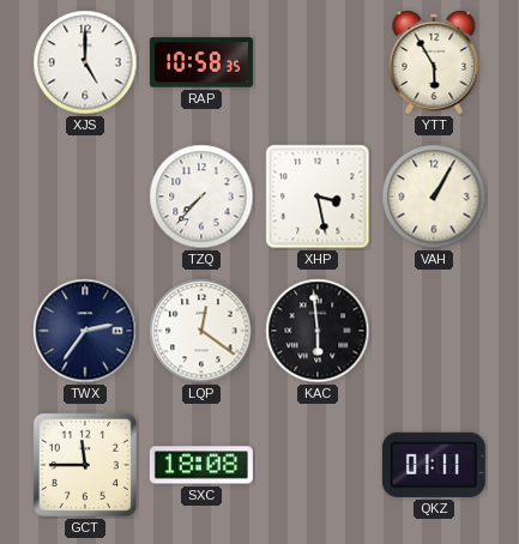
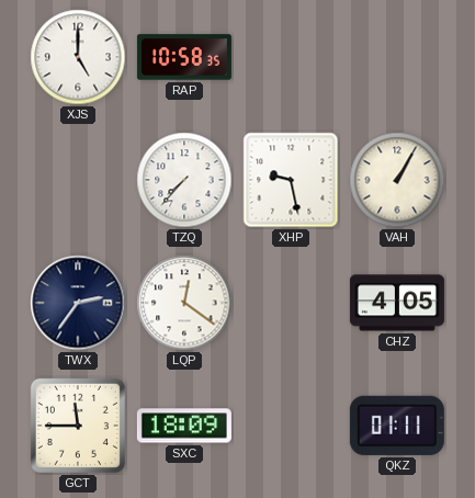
YTT: 5:55 -> none
XHP: 3:28 -> 9:28
KAC: 5:59 -> none
CHZ: none -> 4:05
SXC: 18:08 -> 18:09
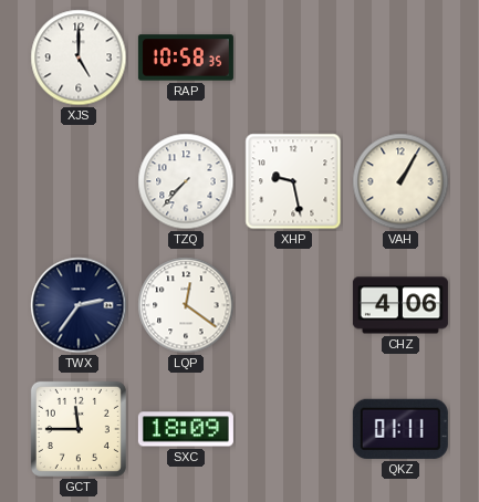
CHZ: 4:05 -> 4:06
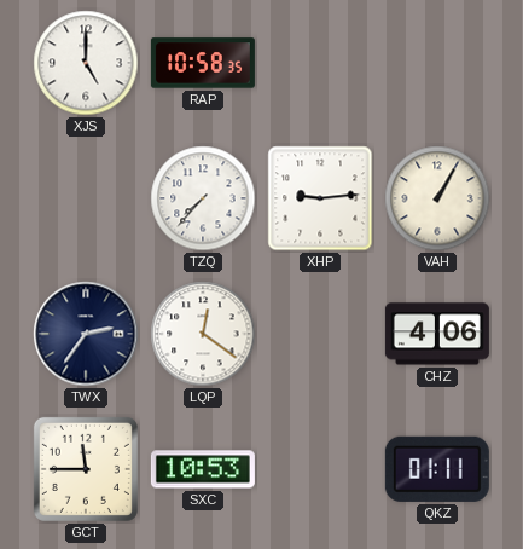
XHP: 9:28 -> 9:14
SXC: 18:09 -> 10:53
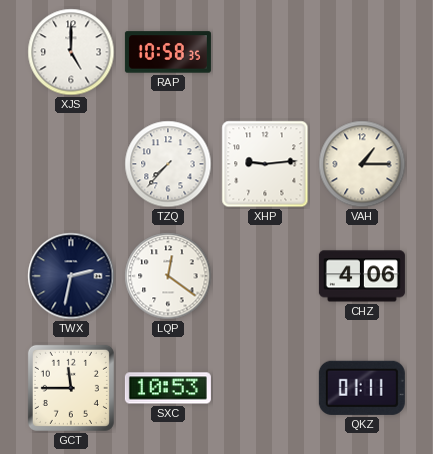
VAH: 1:05 -> 1:15
TWX: 2:36 -> 2:32
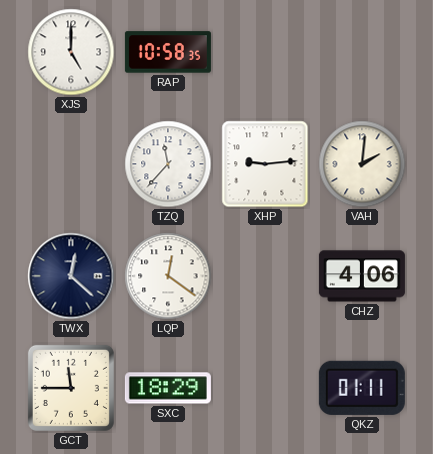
TZQ: 7:37 -> 11:37
VAH: 1:15 -> 2:01
TWX: 2:32 -> 12:22
SXC: 10:53 -> 18:29
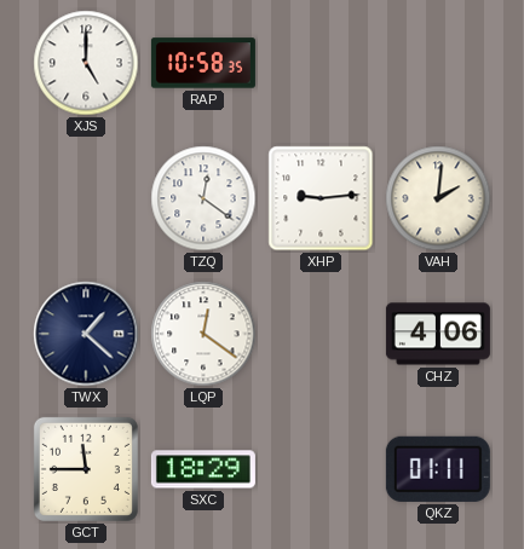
TZQ: 11:37 -> 12:21
TWX: 12:22 -> 1:22
